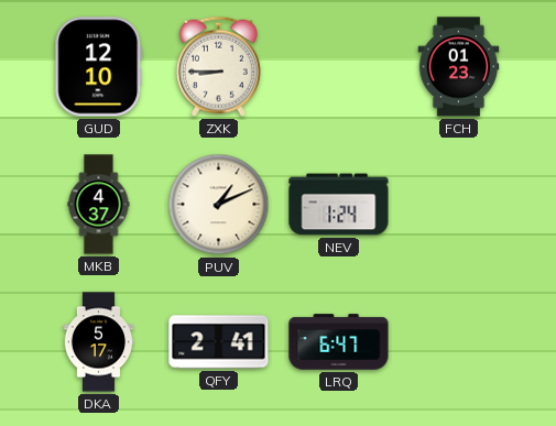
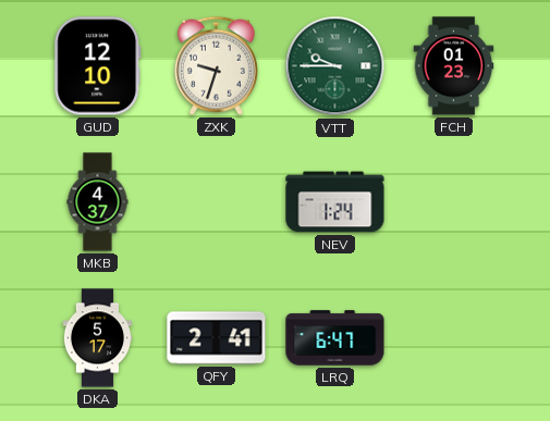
ZXK: 8:45 -> 9:33
VTT: none -> 9:45
PUV: 1:11 -> none
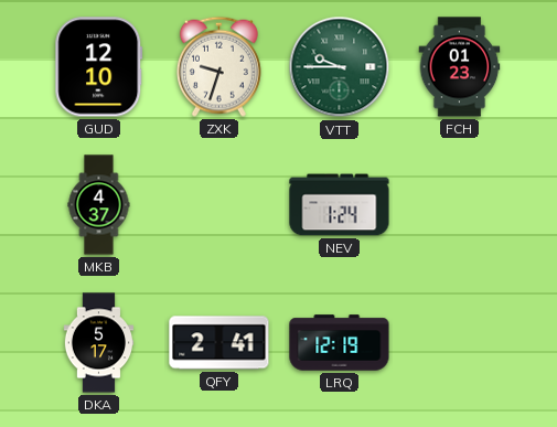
LRQ: 6:47 -> 12:19
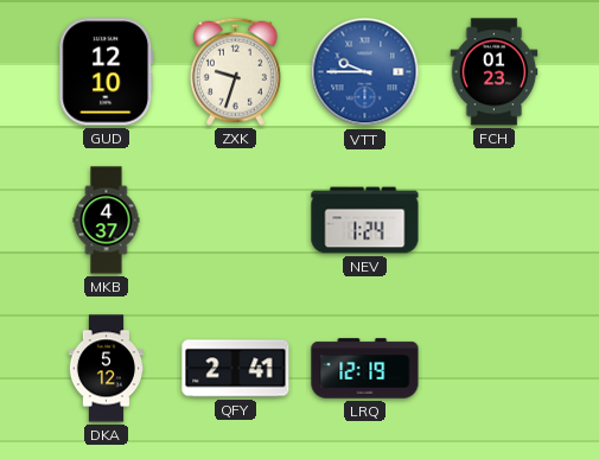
VTT dial: green -> blue
DKA: 5:17 -> 5:12
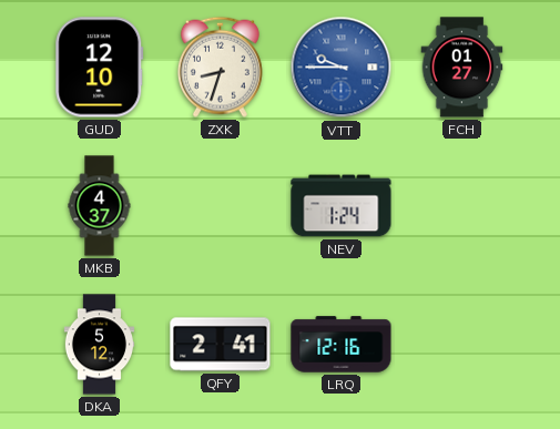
ZXK: 9:33 -> 8:33
FCH: 01:23 -> 01:27
LRQ: 12:19 -> 12:16
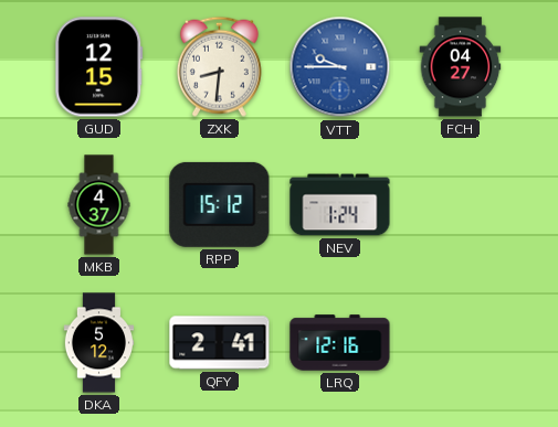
GUD: 12:10 -> 12:15
ZXK: 8:33 -> 8:31
FCH: 01:27 -> 04:27
RPP: none -> 15:12
